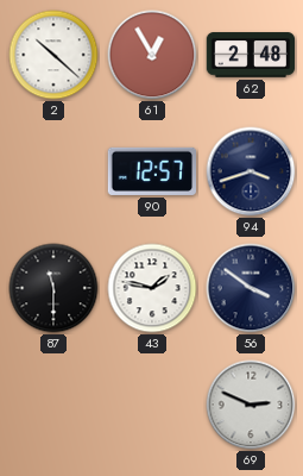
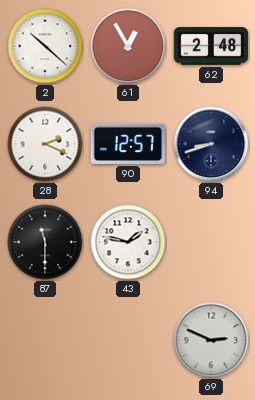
28: none -> 2:19
94: 3:42 -> 8:42
56: 3:51 -> none
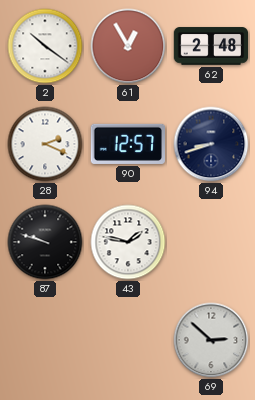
2: 10:22 -> 10:21
87: 11:30 -> 9:48
69: 2:49 -> 2:52
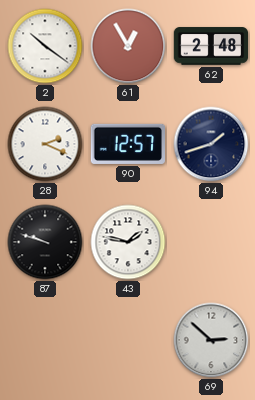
94: 8:42 -> 1:42
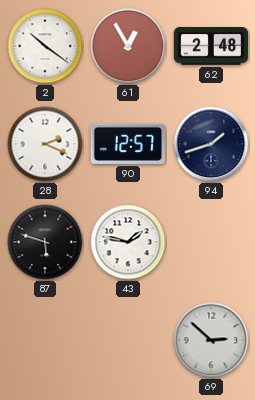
87: 9:48 -> 5:48
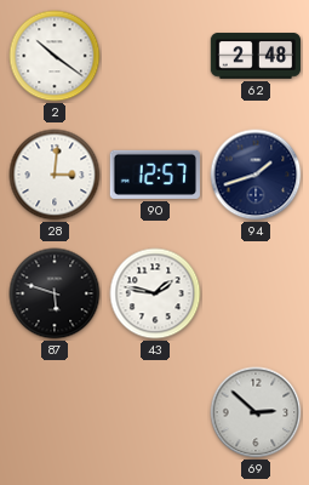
61: 12:55 -> none
28: 2:19 -> 3:01
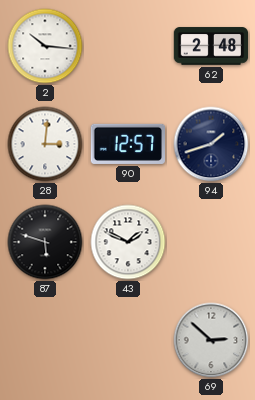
2: 10:21 -> 10:16
43: 1:47 -> 1:49
